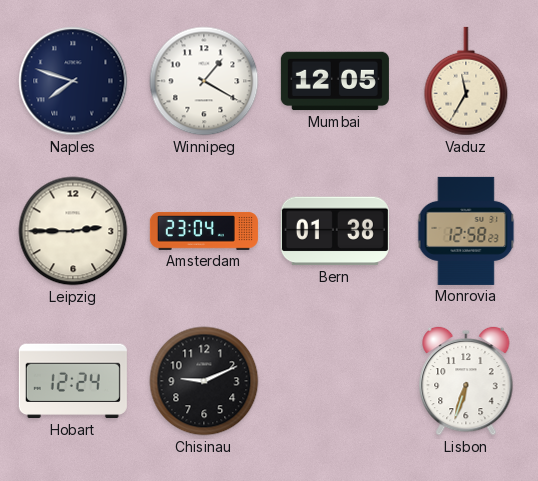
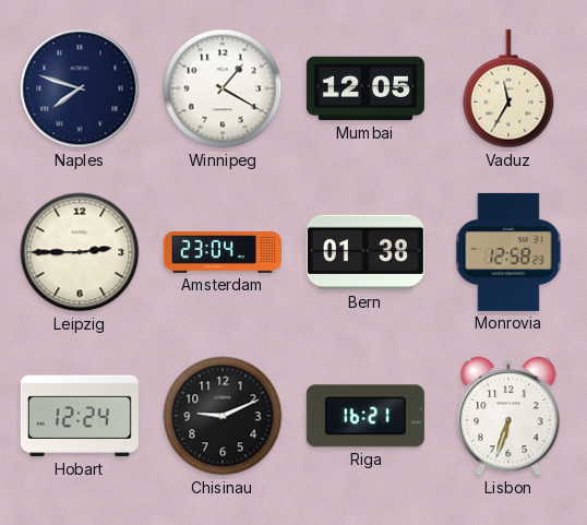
Riga: none -> 16:21
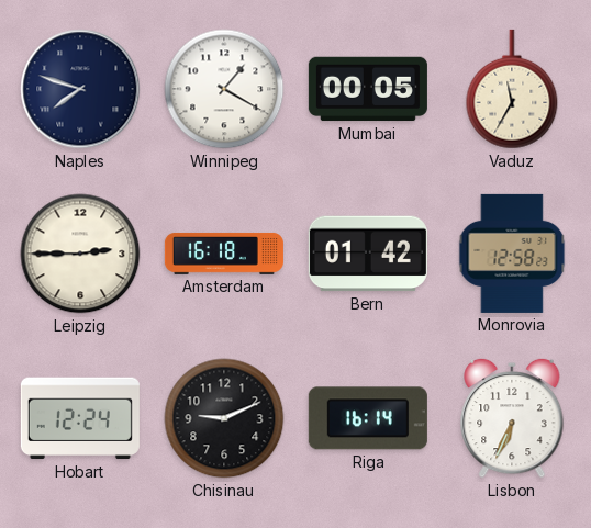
Mumbai: 12:05 -> 00:05
Amsterdam: 23:04 -> 16:18
Bern: 01:38 -> 01:42
Riga: 16:21 -> 16:14
Lisbon: 6:33 -> 6:34
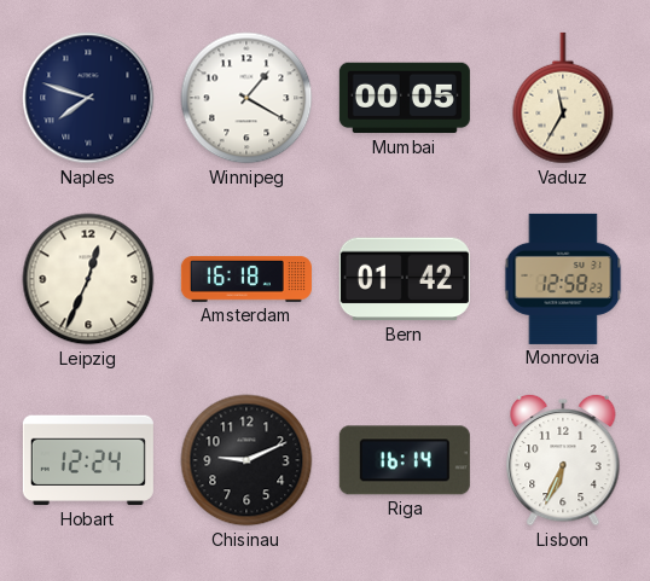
Leipzig: 2:45 -> 12:34
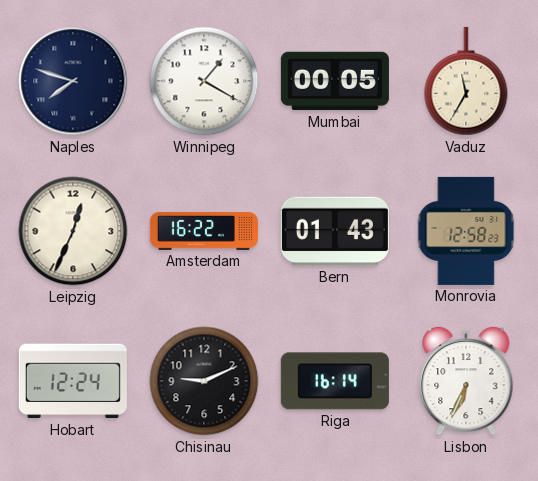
Amsterdam: 16:18 -> 16:22
Bern: 01:42 -> 01:43
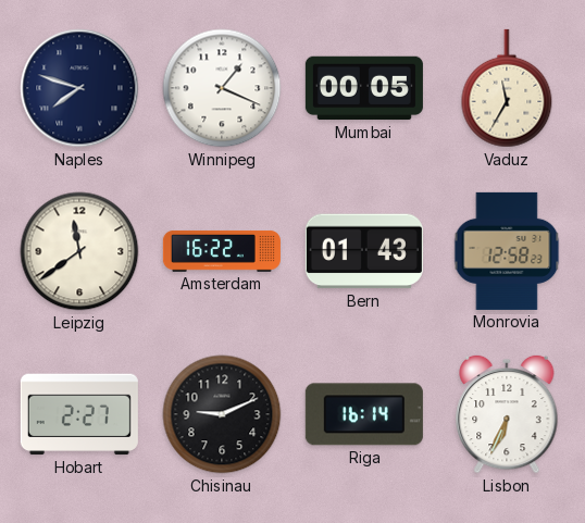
Winnipeg: 1:20 -> 1:19
Leipzig: 12:34 -> 11:39
Hobart: 12:24 -> 2:27
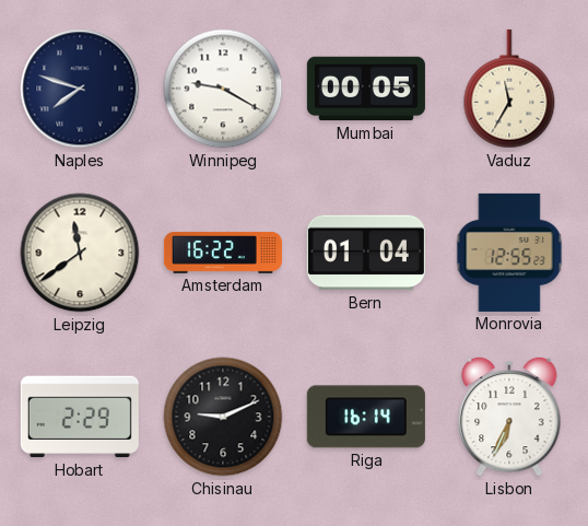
Winnipeg: 1:19 -> 9:20
Bern: 01:43 -> 01:04
Monrovia: 12:58 -> 12:55
Hobart: 2:27 -> 2:29
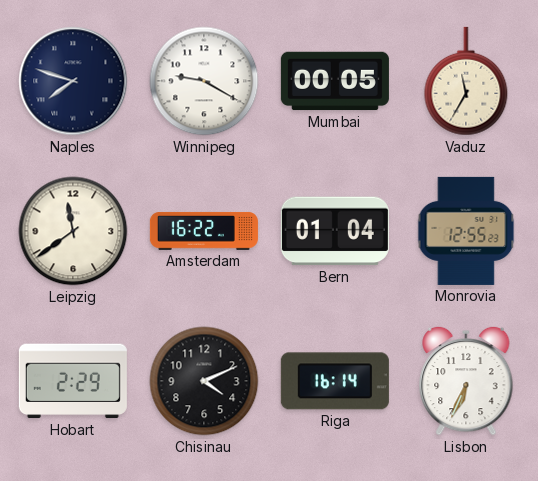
Chisinau: 9:11 -> 4:11
